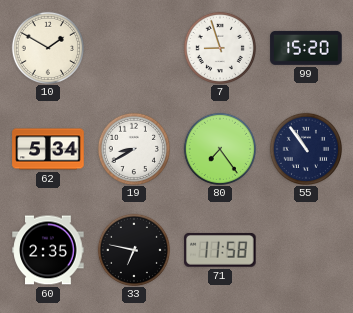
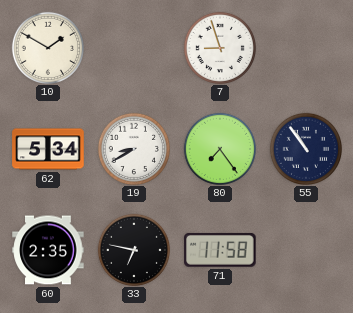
99: 15:20 -> none
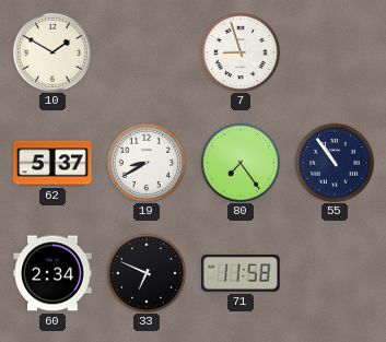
62: 5:34 -> 5:37
60: 2:35 -> 2:34
33: 6:47 -> 6:49
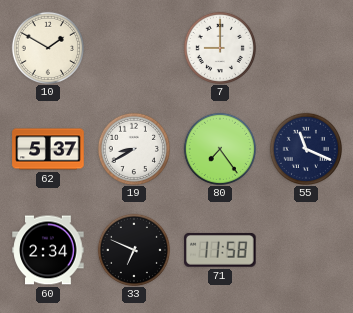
7: 8:57 -> 9:00
55: 10:54 -> 11:19
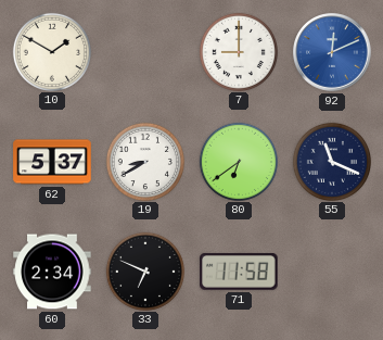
92: none -> 12:11
80: 7:24 -> 6:39
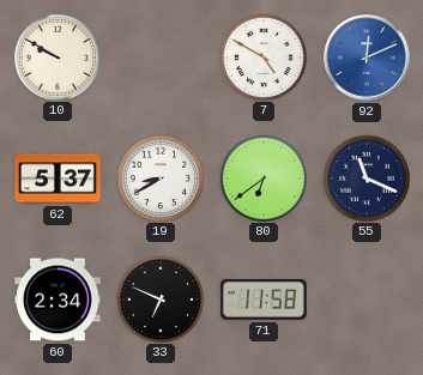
10: 1:50 -> 9:50
7: 9:00 -> 4:50
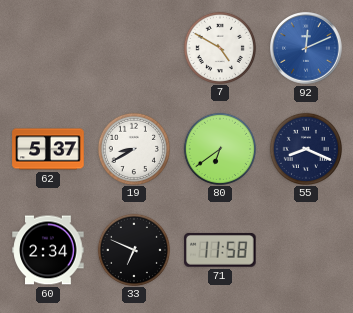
10: 9:50 -> none
55: 11:19 -> 8:19
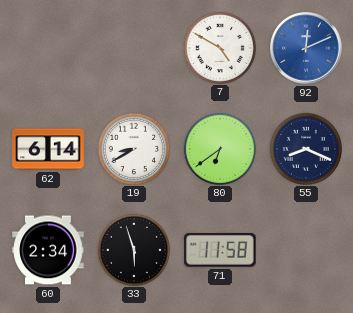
62: 5:37 -> 6:14
33: 6:49 -> 5:57
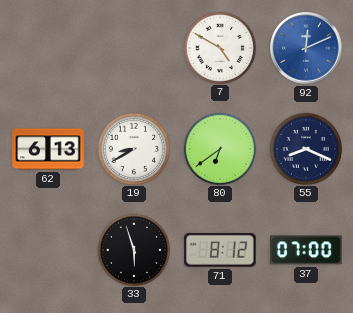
62: 6:14 -> 6:13
60: 2:34 -> none
71: 11:58 -> 8:12
37: none -> 07:00
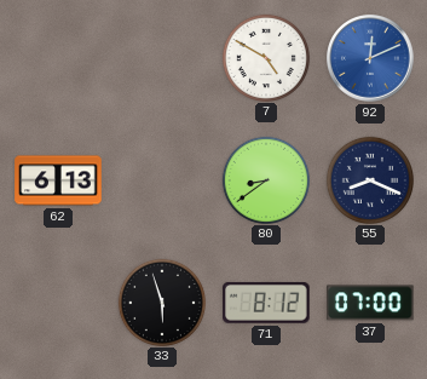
19: 8:40 -> none
80: 6:39 -> 8:39
